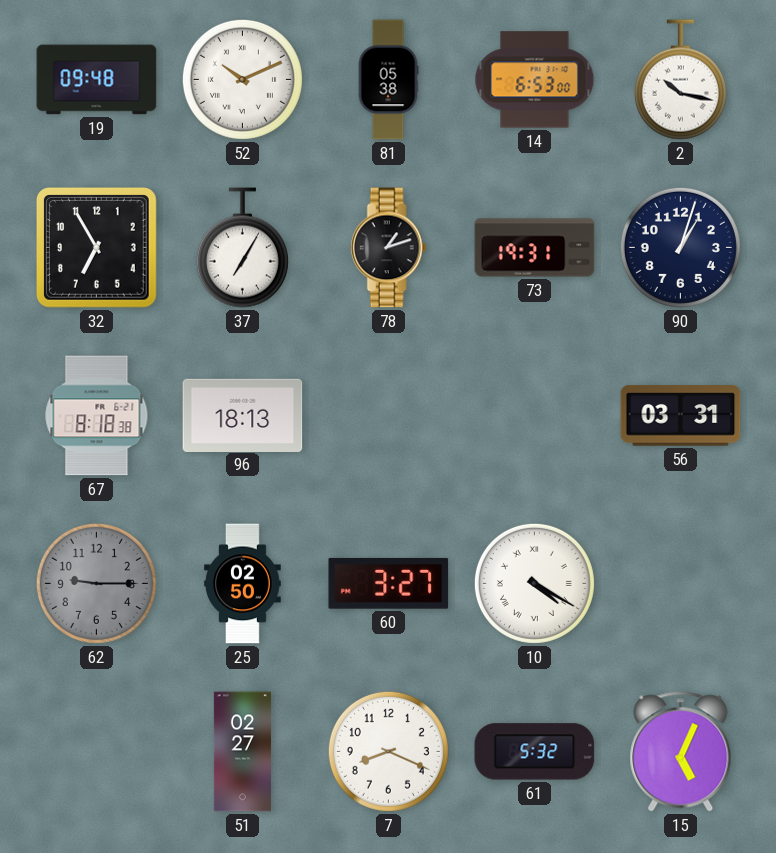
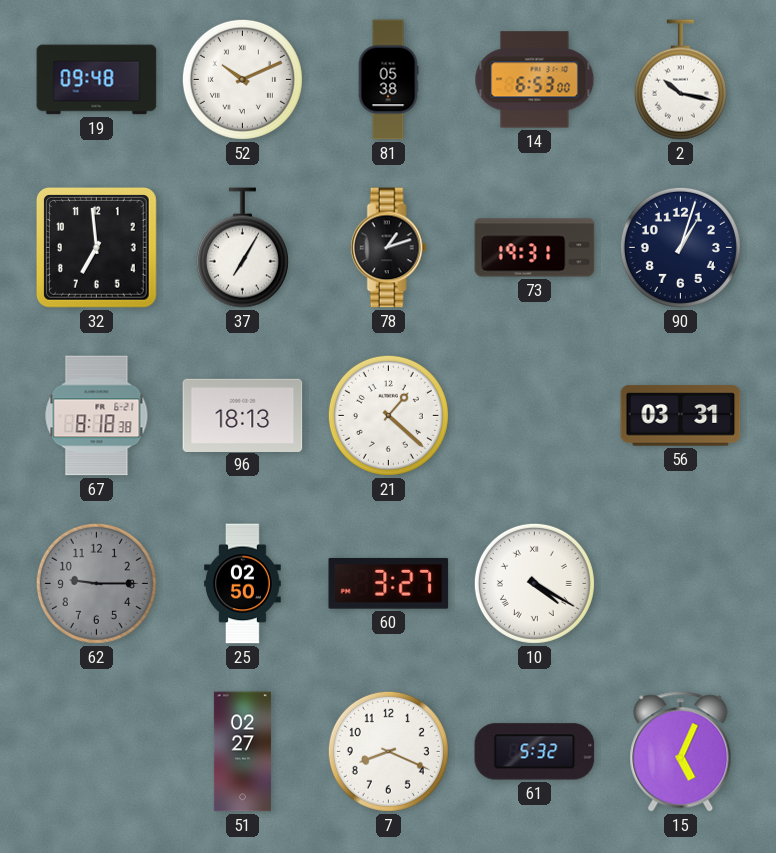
32: 6:55 -> 6:59
21: none -> 1:22
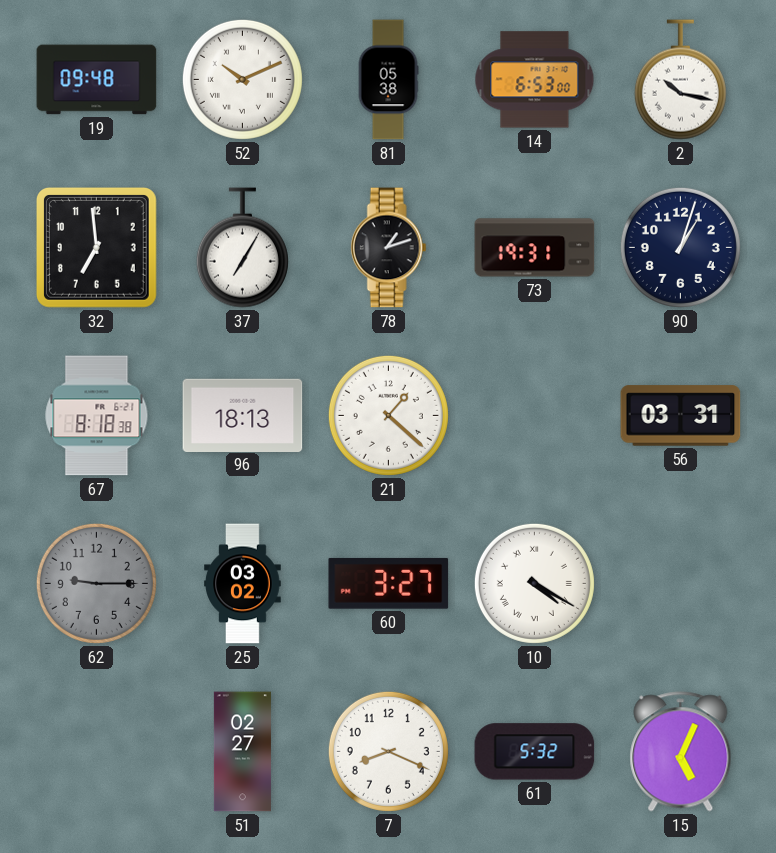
25: 02:50 -> 03:02
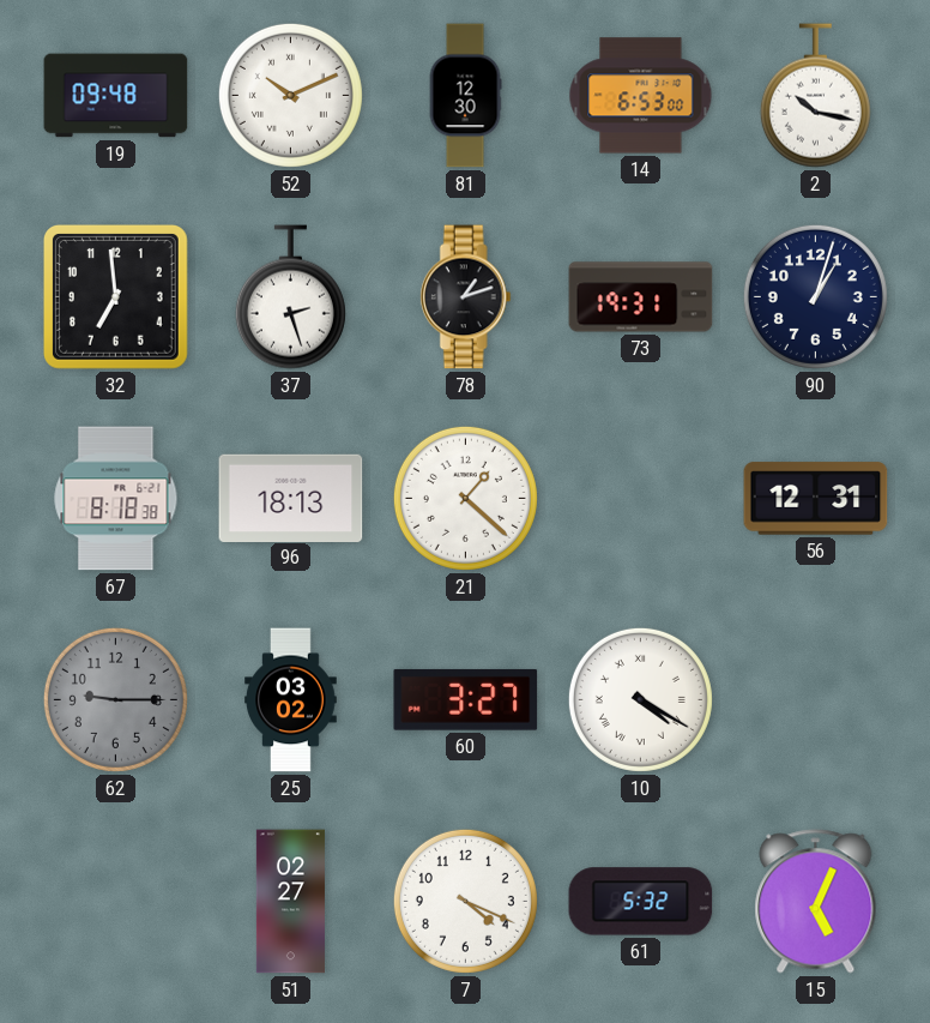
81: 05:38 -> 12:30
37: 7:05 -> 2:27
56: 03:31 -> 12:31
7: 8:19 -> 4:19
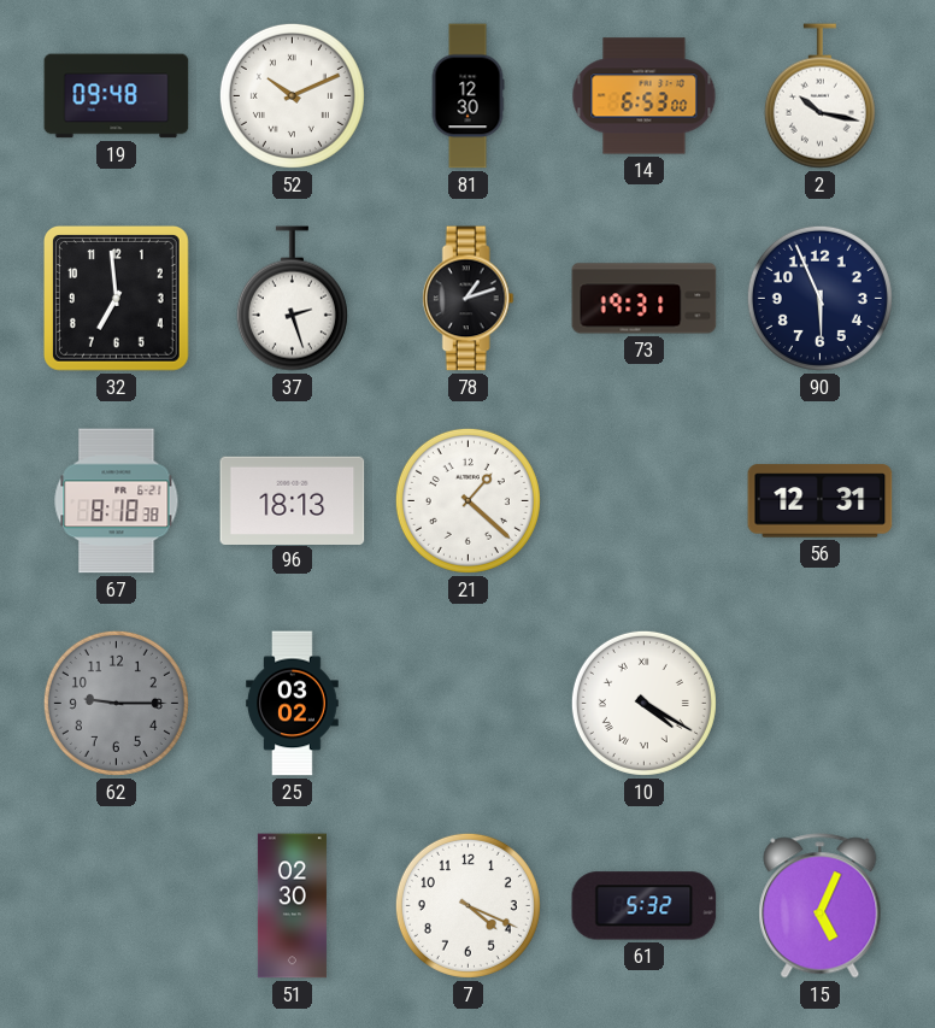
90: 1:03 -> 5:56
60: 3:27 -> none
51: 02:27 -> 02:30
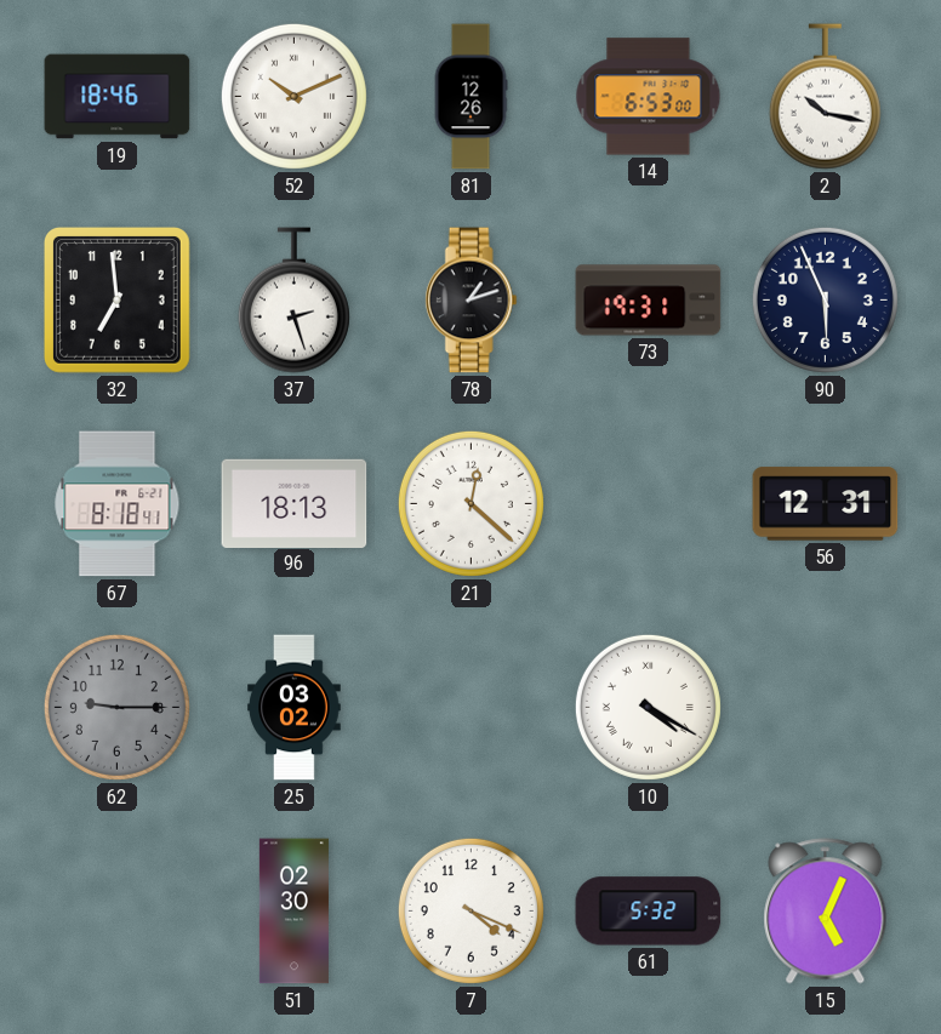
19: 09:48 -> 18:46
81: 12:30 -> 12:26
67: 8:18:38 -> 8:18:41
21: 1:22 -> 12:22
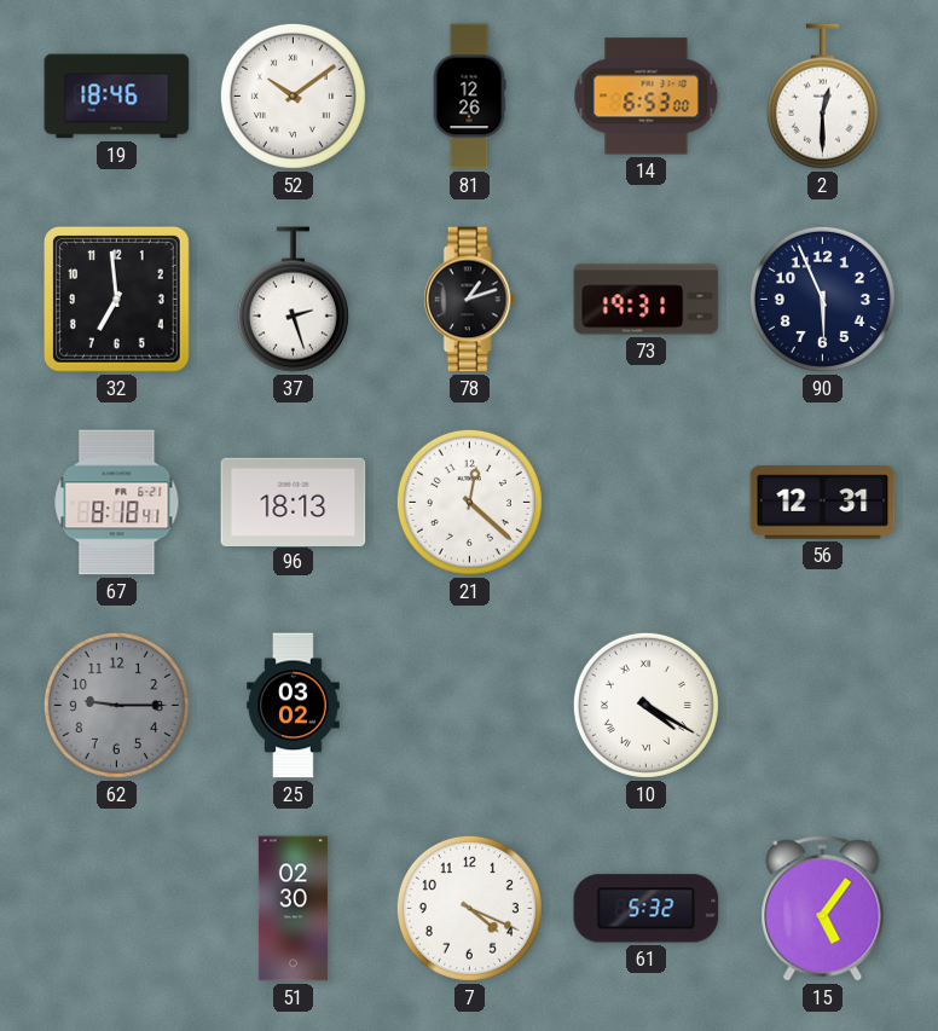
52: 10:11 -> 10:09
2: 10:17 -> 12:30
15: 5:04 -> 5:06
